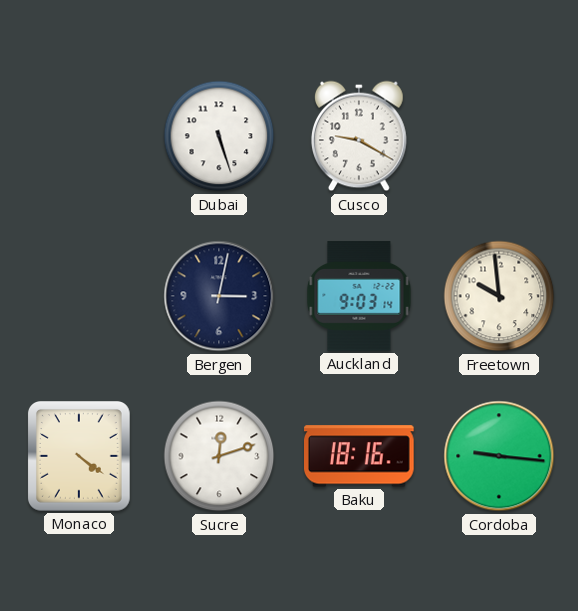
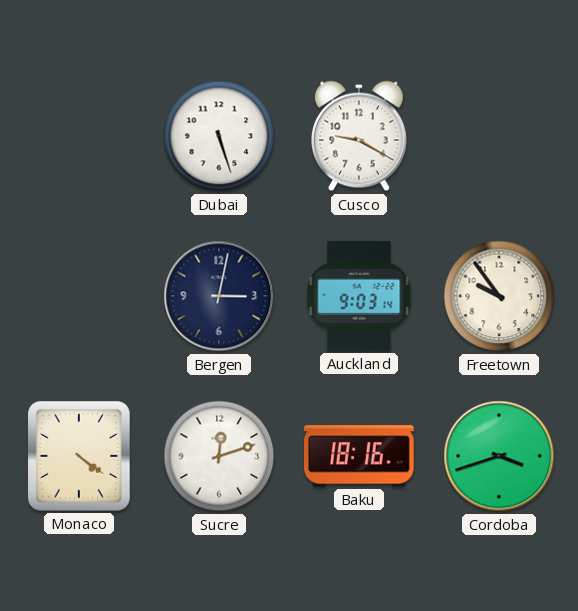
Freetown: 9:59 -> 9:54
Cordoba: 9:16 -> 3:42
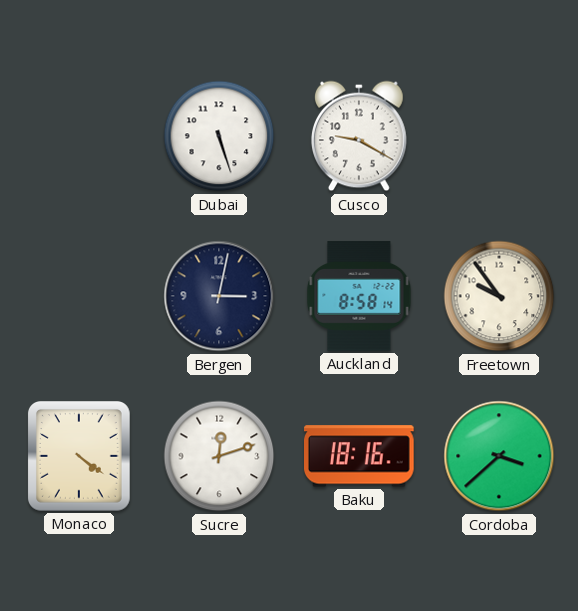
Auckland: 9:03 -> 8:58
Cordoba: 3:42 -> 3:38
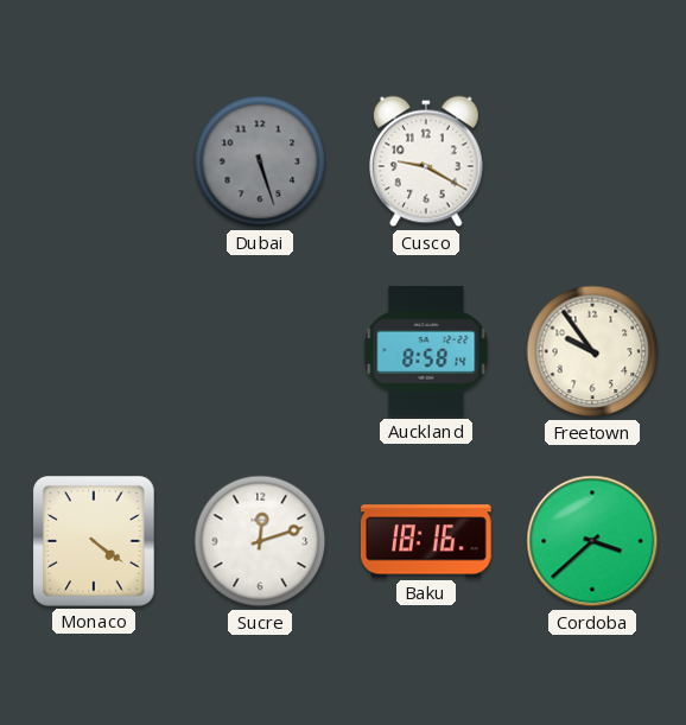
Dubai dial: white -> grey
Bergen: 3:02 -> none
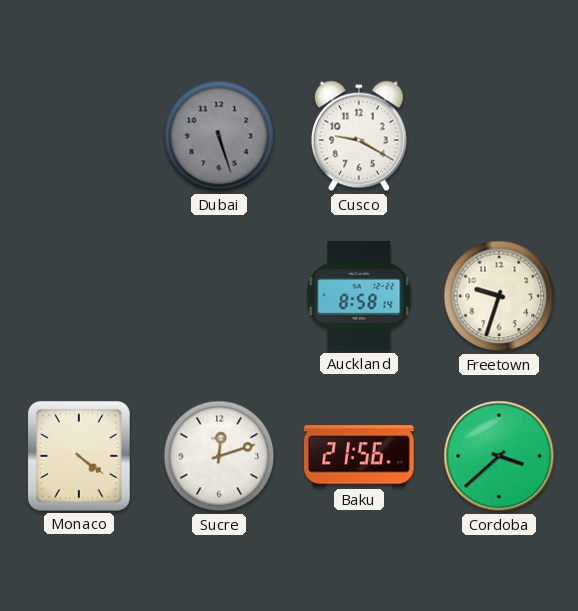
Freetown: 9:54 -> 9:33
Baku: 18:16 -> 21:56
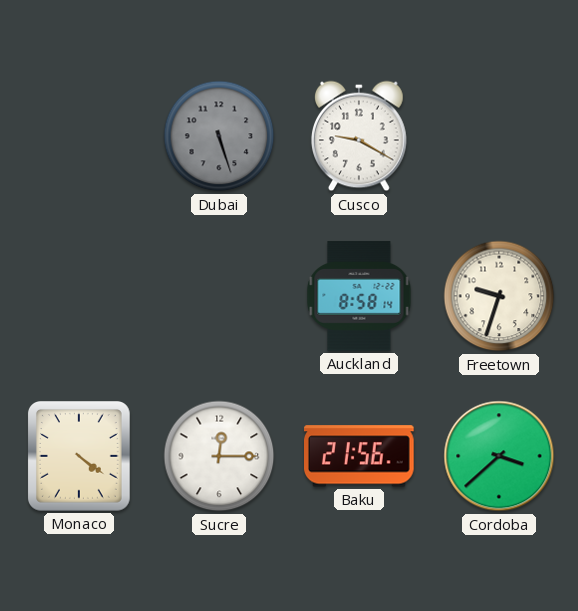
Sucre: 12:12 -> 12:15
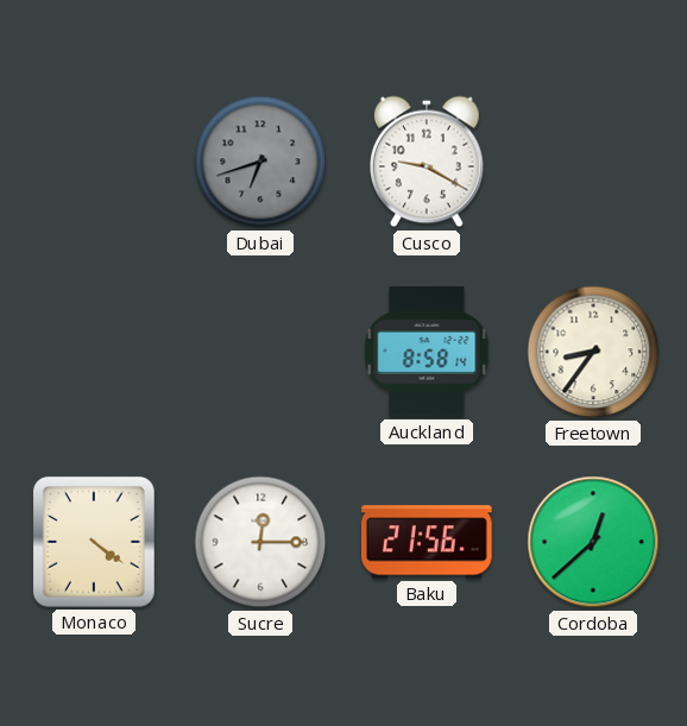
Dubai: 5:27 -> 6:42
Freetown: 9:33 -> 8:36
Cordoba: 3:38 -> 12:38
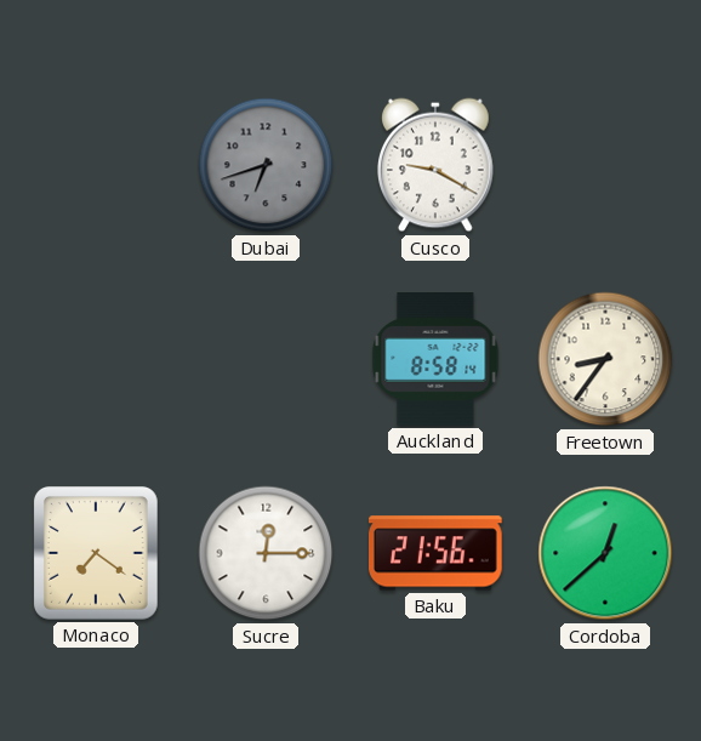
Monaco: 4:21 -> 7:21
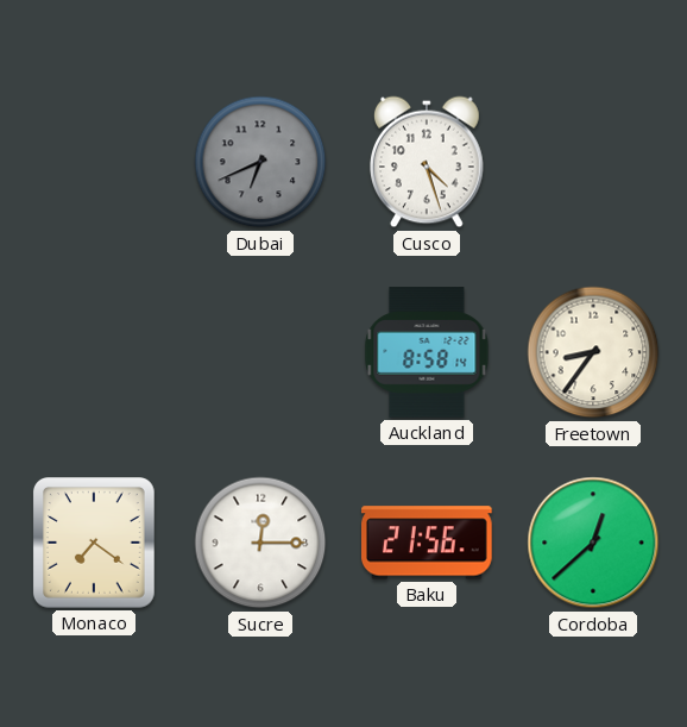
Dubai: 6:42 -> 6:41
Cusco: 9:20 -> 4:27
